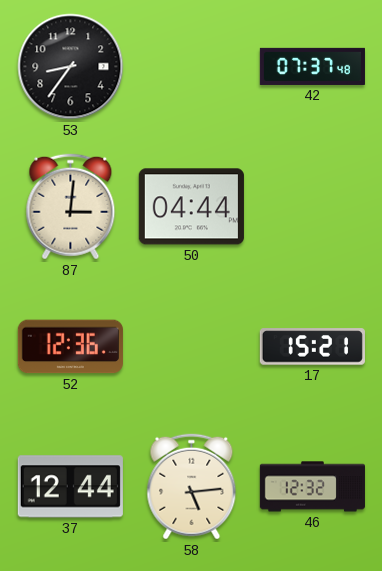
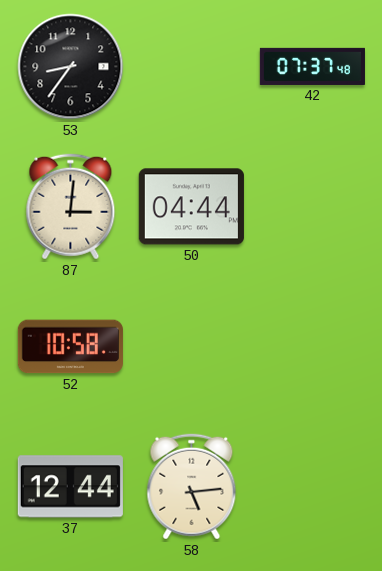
52: 12:36 -> 10:58
17: 15:21 -> none
46: 12:32 -> none
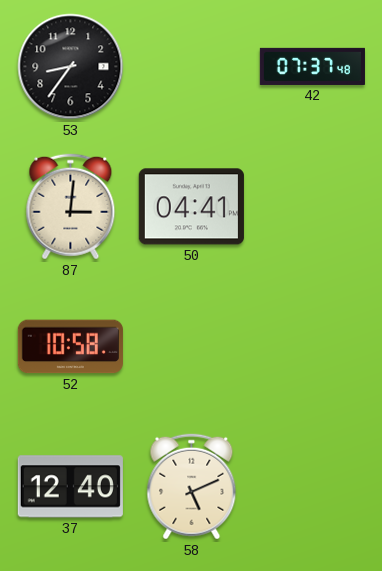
50: 04:44 -> 04:41
37: 12:44 -> 12:40
58: 5:14 -> 5:11
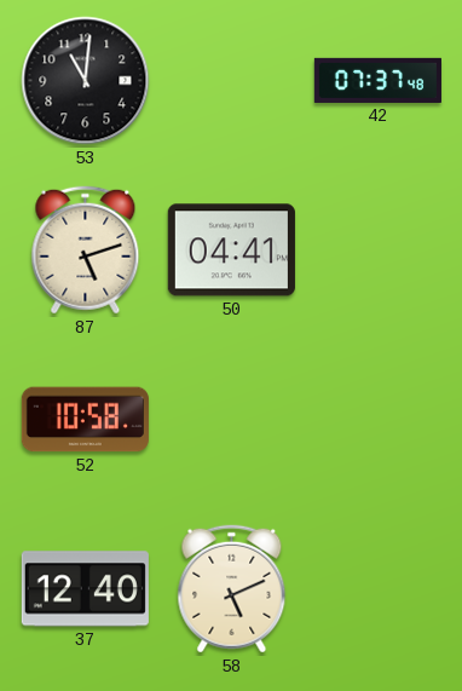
53: 8:36 -> 11:01
87: 3:01 -> 5:12
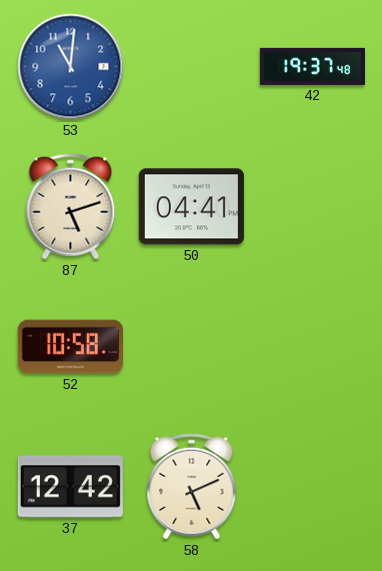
53 dial: black -> blue
42: 07:37 -> 19:37
37: 12:40 -> 12:42
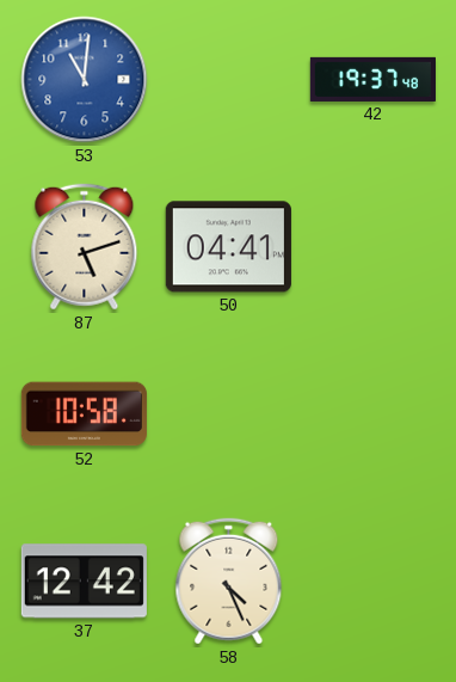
58: 5:11 -> 4:26
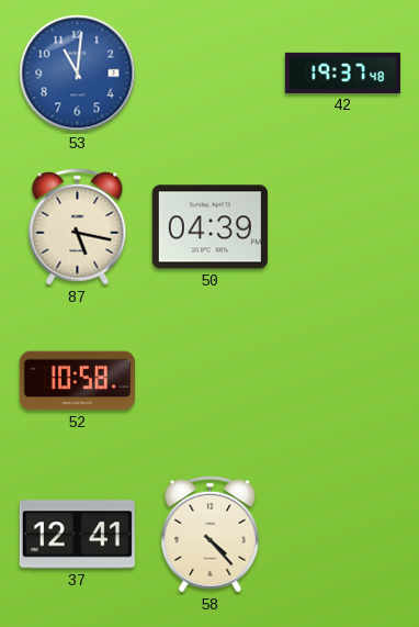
87: 5:12 -> 5:17
50: 04:41 -> 04:39
37: 12:42 -> 12:41
58: 4:26 -> 4:23
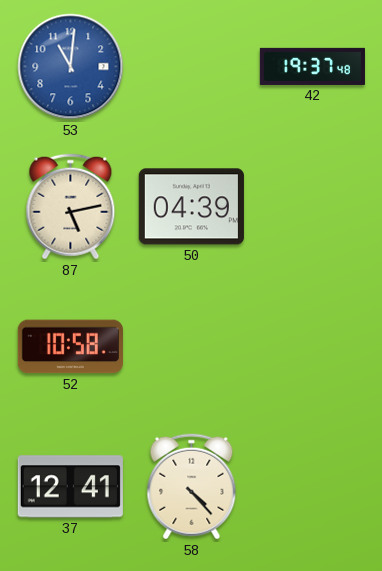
87: 5:17 -> 5:13
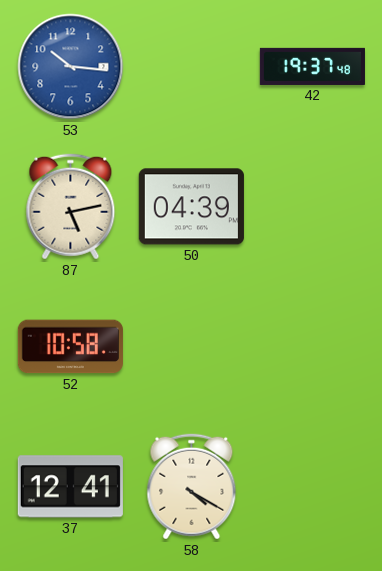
53: 11:01 -> 10:16
58: 4:23 -> 4:20
